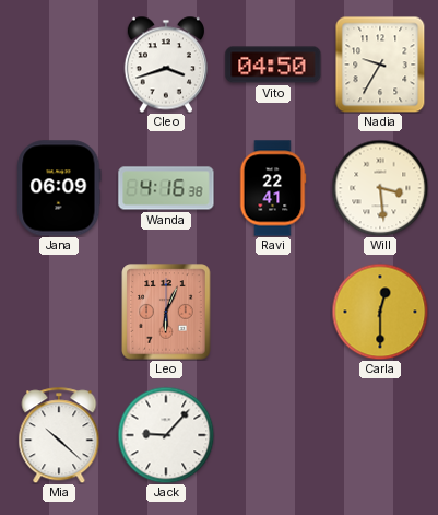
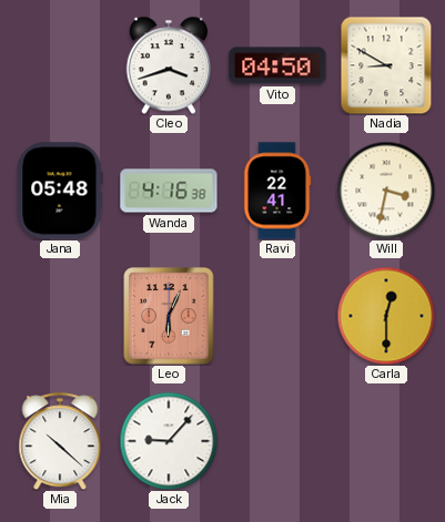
Nadia: 9:35 -> 8:50
Jana: 06:09 -> 05:48
Will: 3:29 -> 3:32
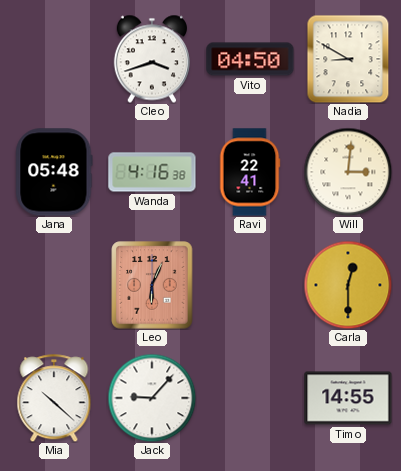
Will: 3:32 -> 3:01
Timo: none -> 14:55
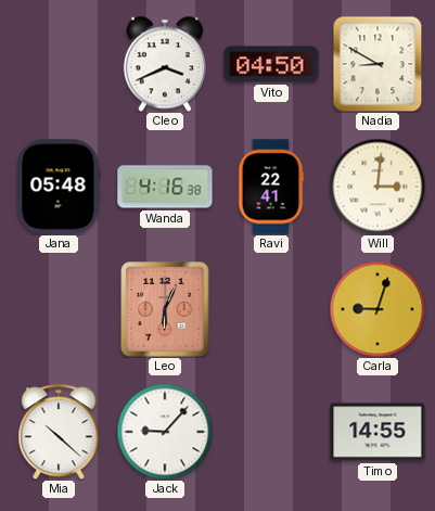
Cleo: 3:42 -> 3:41
Carla: 12:30 -> 9:03
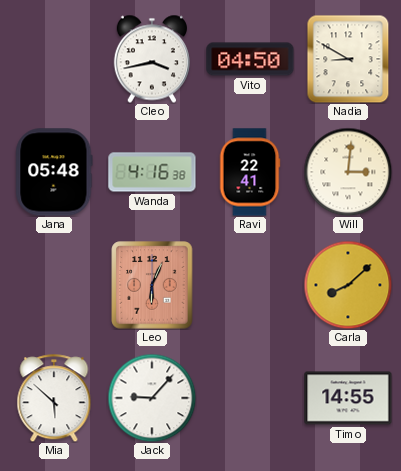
Cleo: 3:41 -> 3:43
Carla: 9:03 -> 8:08
Mia: 10:22 -> 5:52
